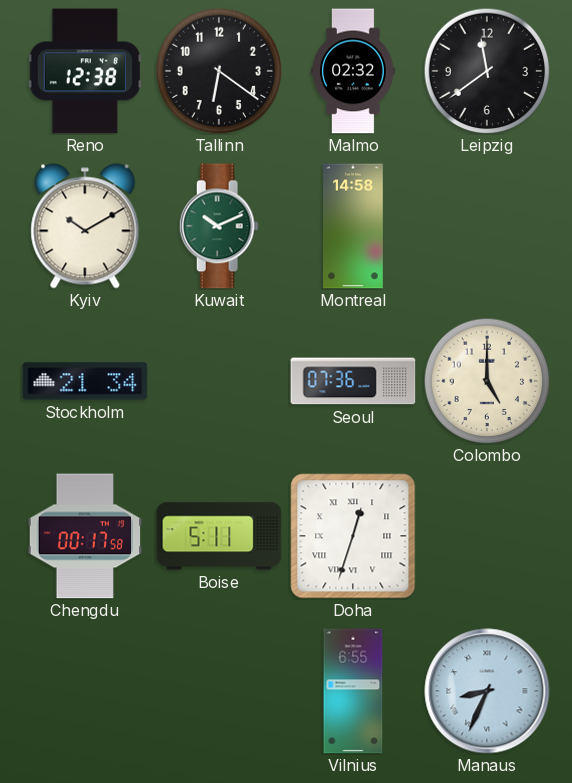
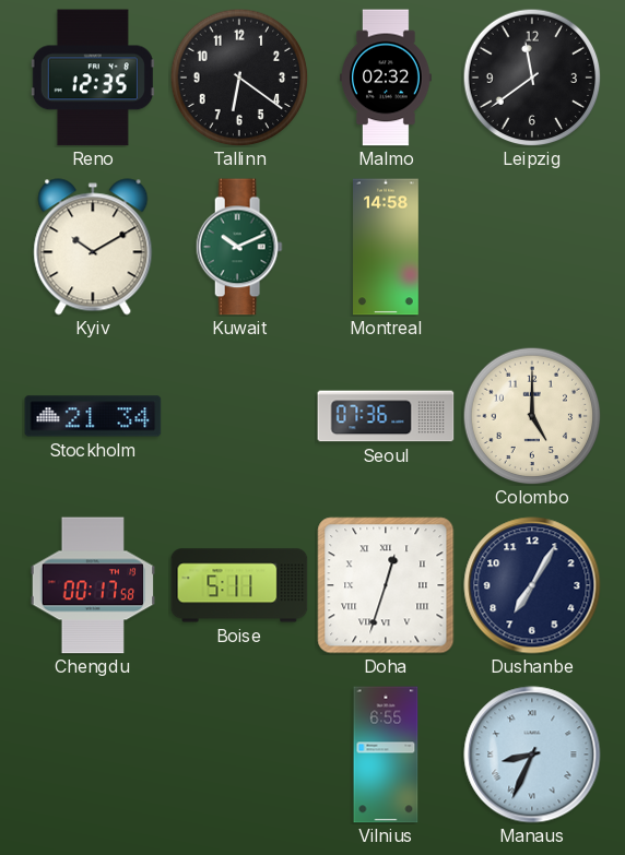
Reno: 12:38 -> 12:35
Dushanbe: none -> 7:05
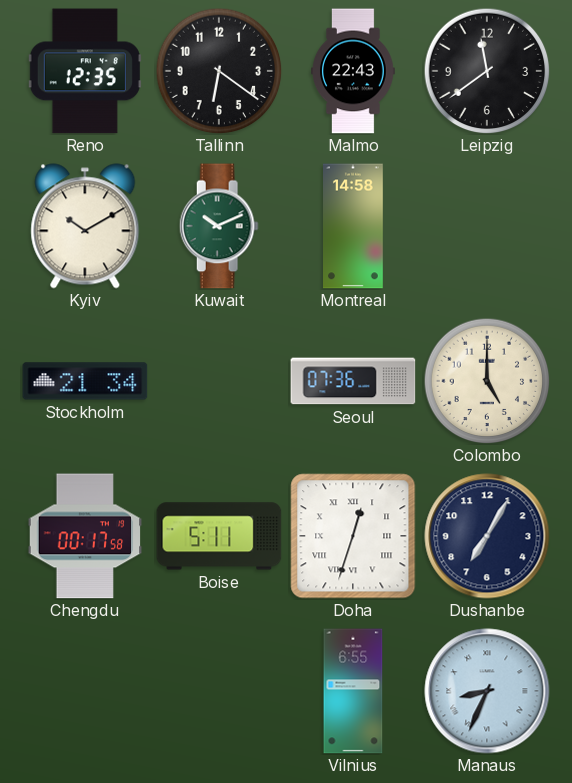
Malmo: 02:32 -> 22:43
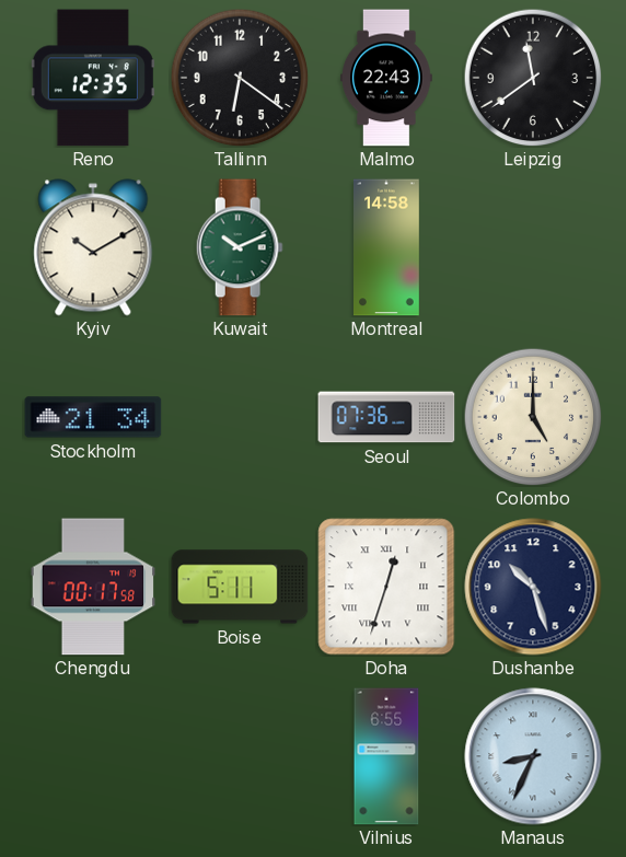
Dushanbe: 7:05 -> 10:27
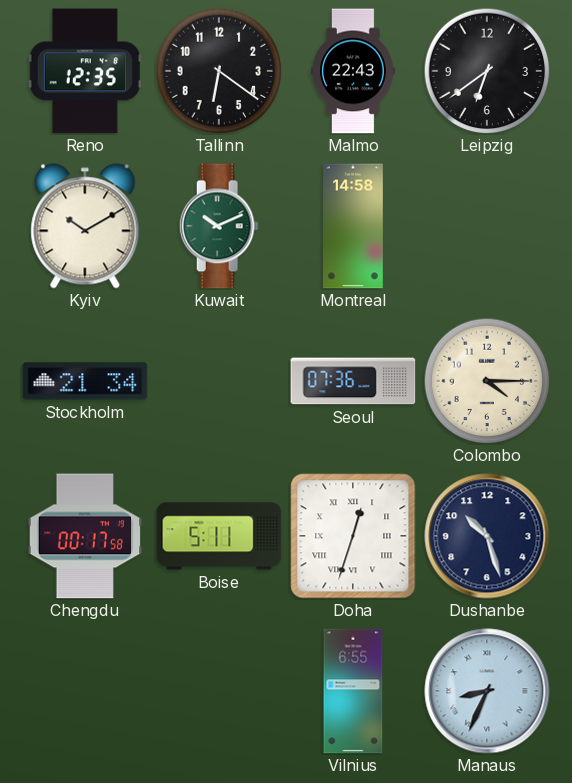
Leipzig: 11:39 -> 6:39
Colombo: 5:00 -> 4:15
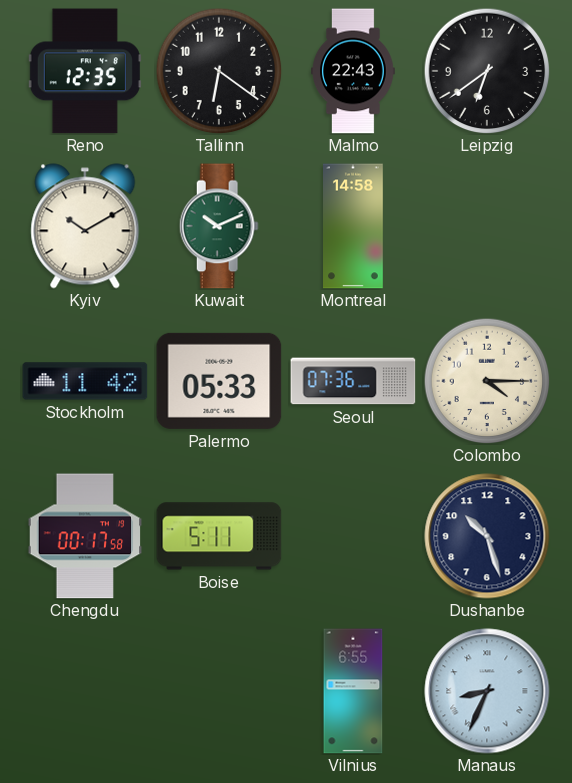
Stockholm: 21:34 -> 11:42
Palermo: none -> 05:33
Doha: 12:33 -> none
